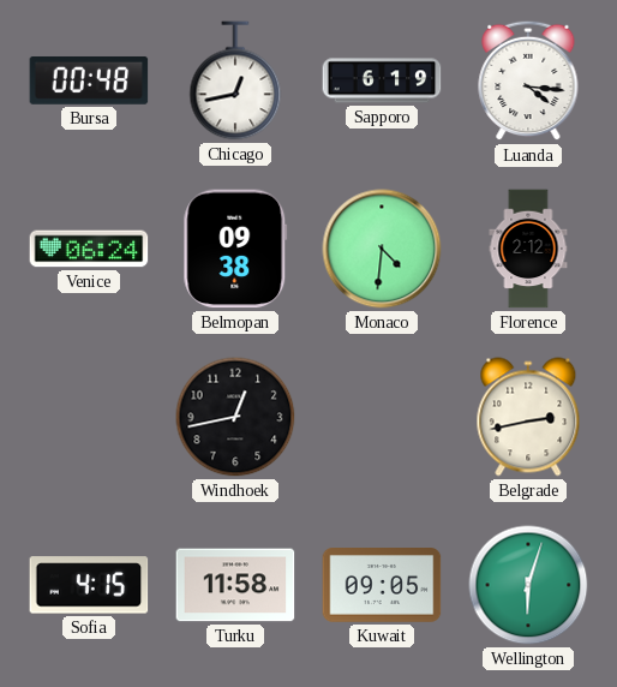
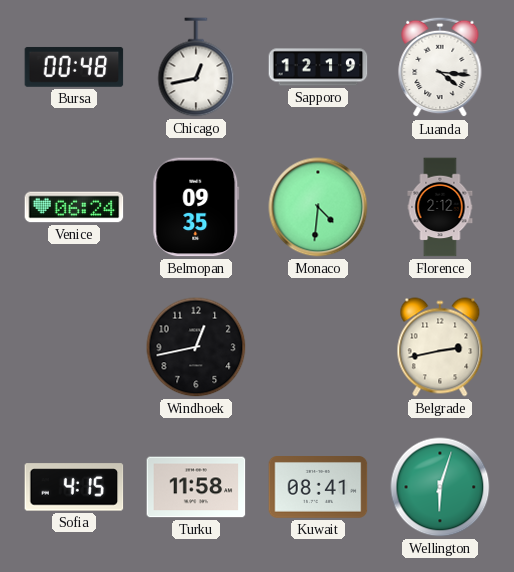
Sapporo: 6:19 -> 12:19
Belmopan: 09:38 -> 09:35
Kuwait: 09:05 -> 08:41
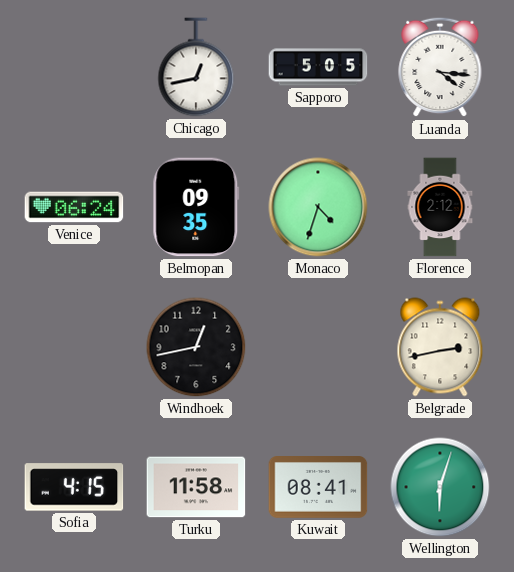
Bursa: 00:48 -> none
Sapporo: 12:19 -> 5:05
Monaco: 4:31 -> 4:33
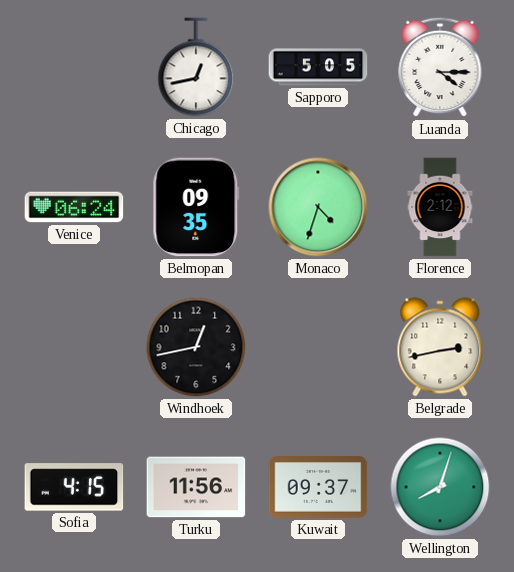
Luanda: 4:16 -> 4:15
Turku: 11:58 -> 11:56
Kuwait: 08:41 -> 09:37
Wellington: 6:03 -> 8:03
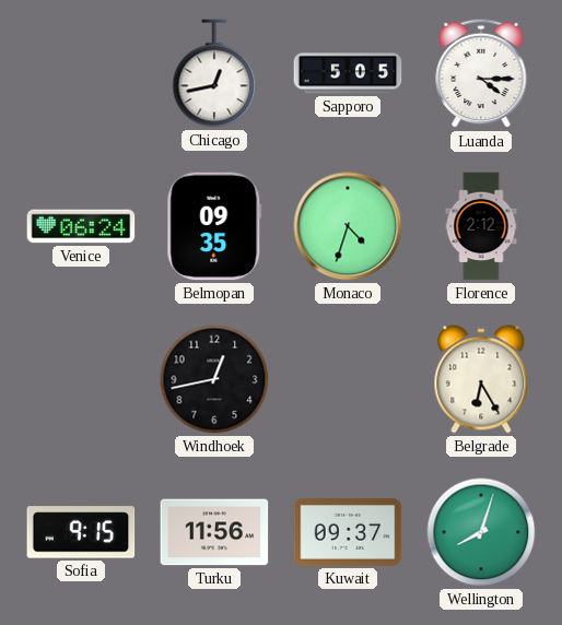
Belgrade: 2:43 -> 6:25
Sofia: 4:15 -> 9:15
